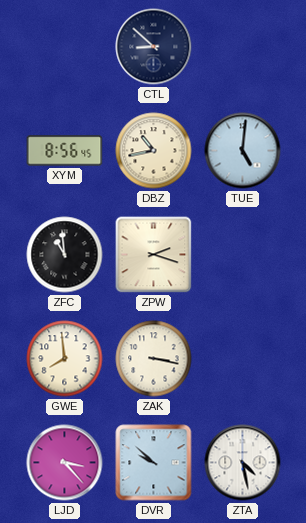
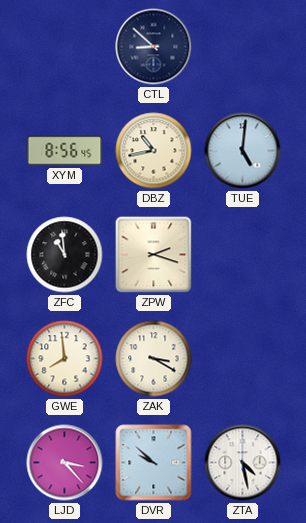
ZAK: 3:17 -> 3:20
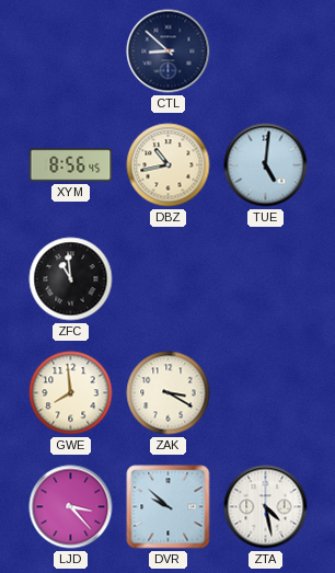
ZPW: 2:18 -> none
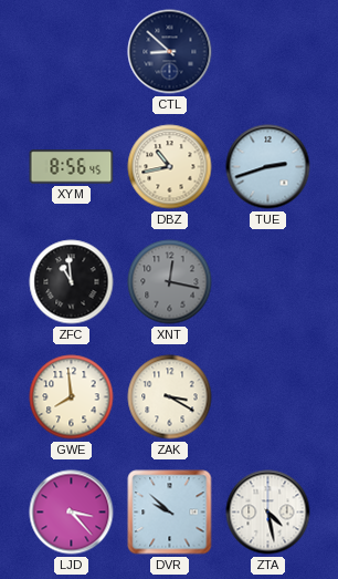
TUE: 5:01 -> 2:42
XNT: none -> 12:17
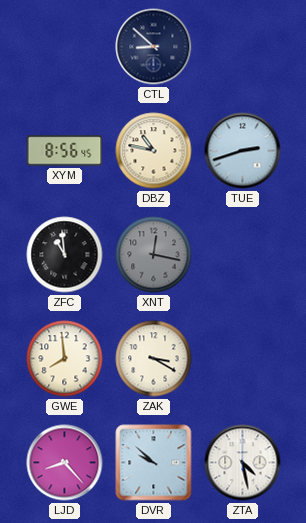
DBZ: 10:43 -> 10:47
LJD: 3:23 -> 8:23
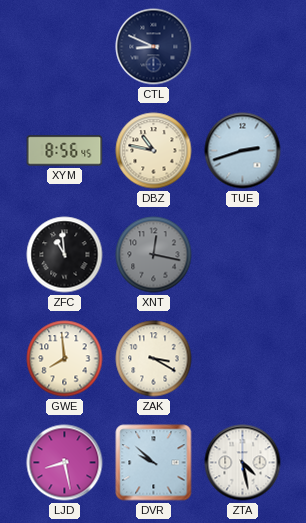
CTL: 8:52 -> 8:49
LJD: 8:23 -> 8:28
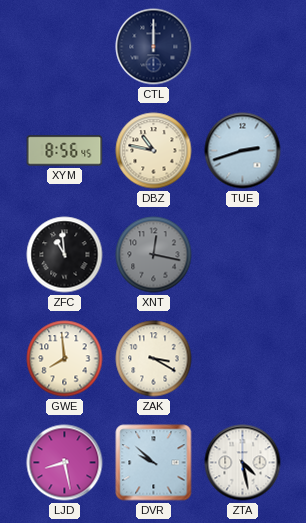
CTL: 8:49 -> 12:00
